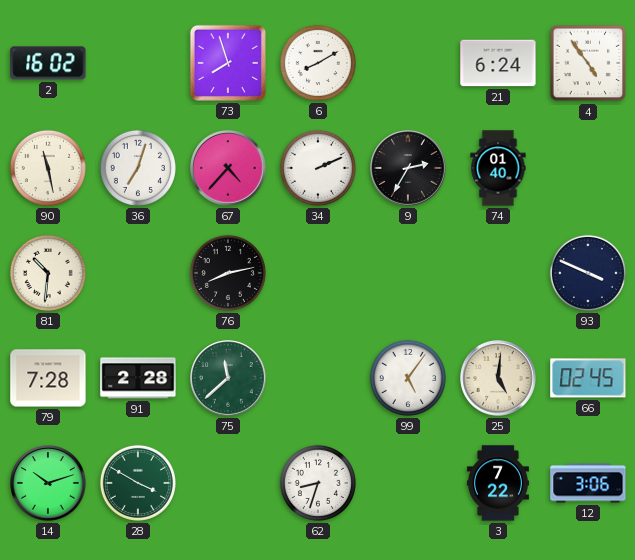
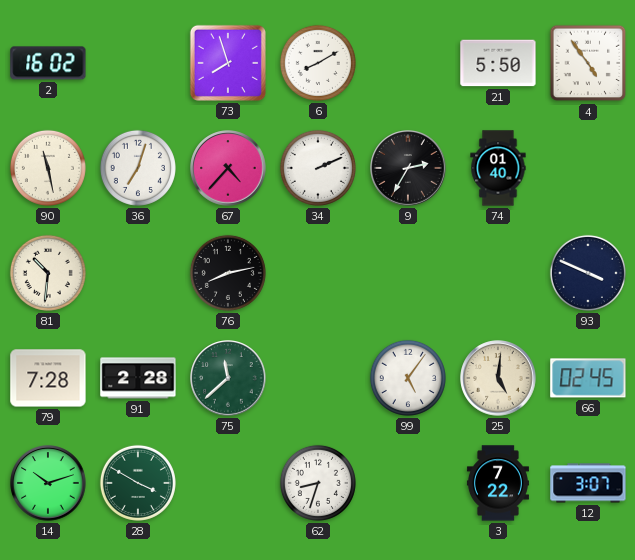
21: 6:24 -> 5:50
12: 3:06 -> 3:07
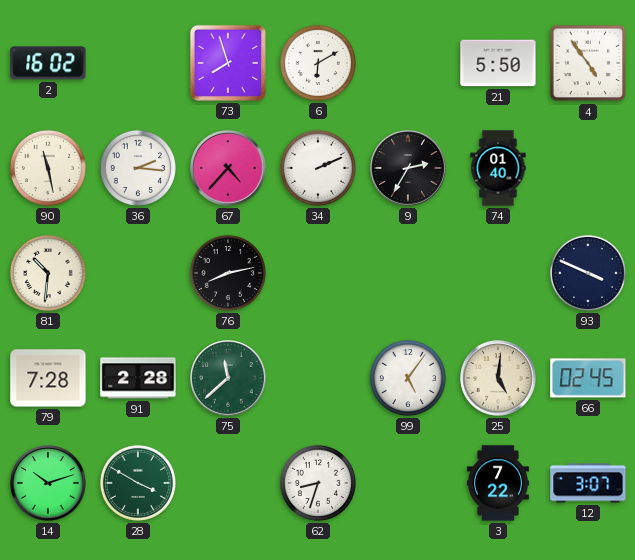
6: 8:10 -> 6:10
36: 7:03 -> 2:16
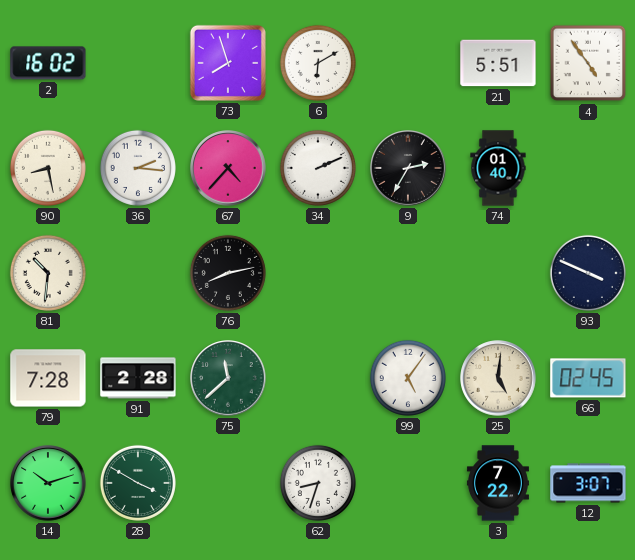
21: 5:50 -> 5:51
90: 11:28 -> 8:28
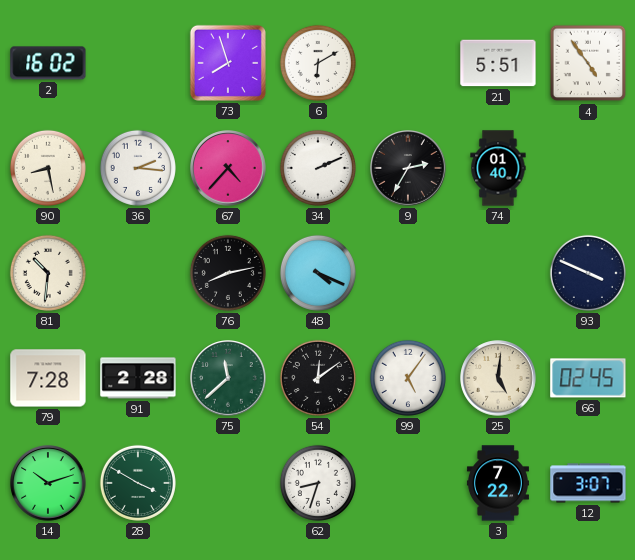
48: none -> 4:19
54: none -> 12:09
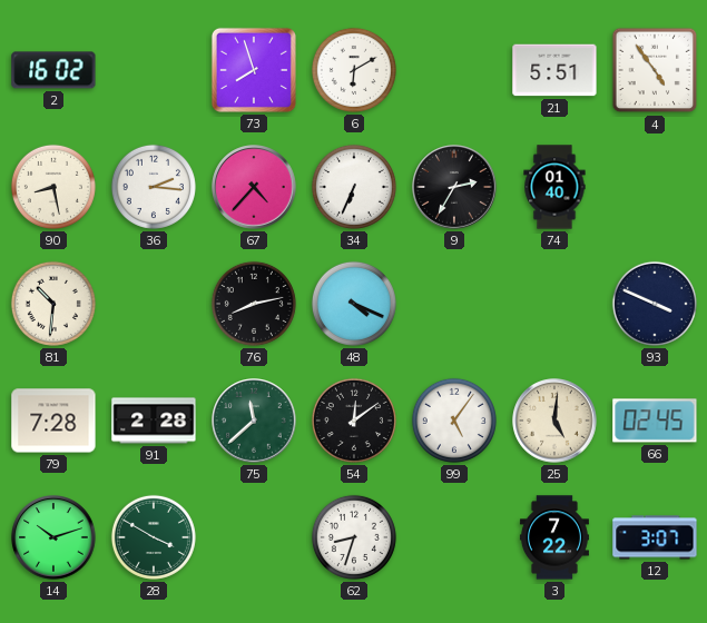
34: 2:11 -> 6:34
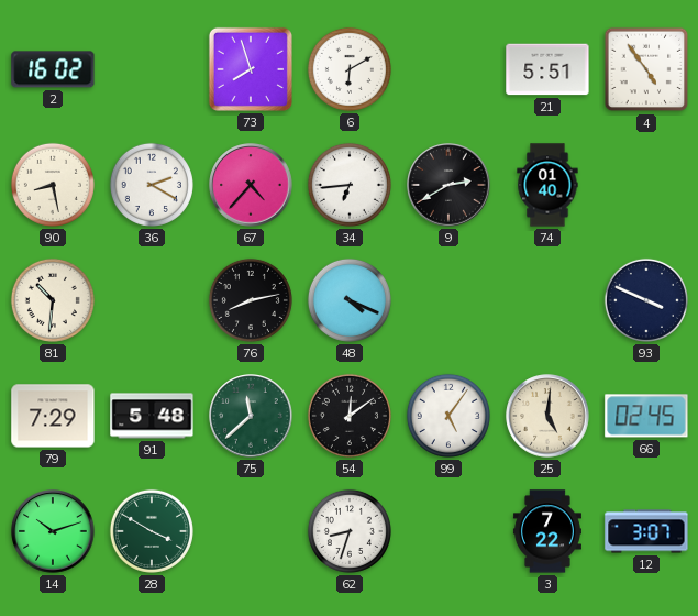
36: 2:16 -> 2:20
34: 6:34 -> 6:44
9: 2:35 -> 2:40
79: 7:28 -> 7:29
91: 2:28 -> 5:48
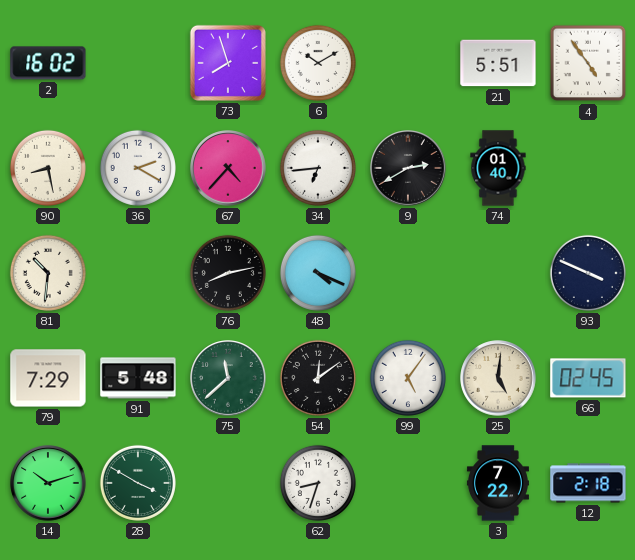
6: 6:10 -> 10:10
12: 3:07 -> 2:18
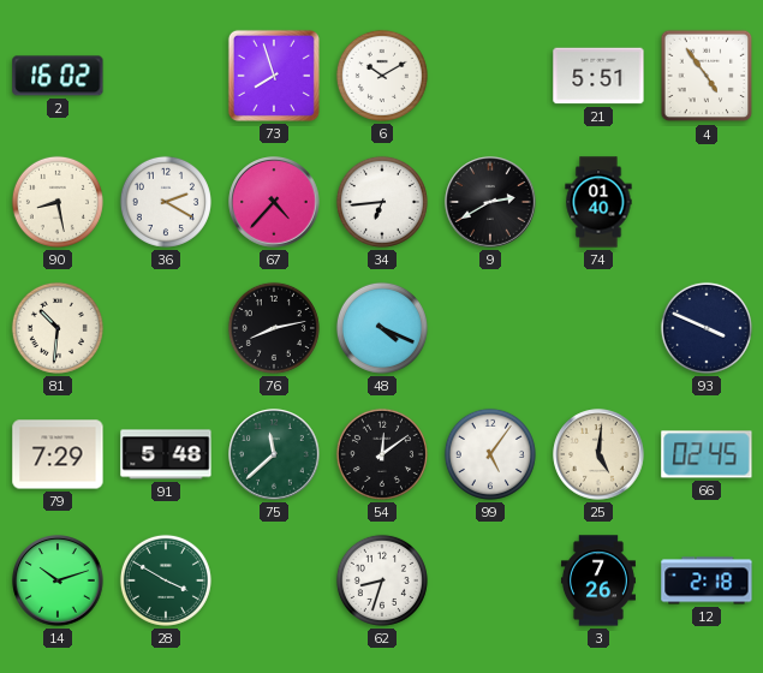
3: 7:22 -> 7:26
